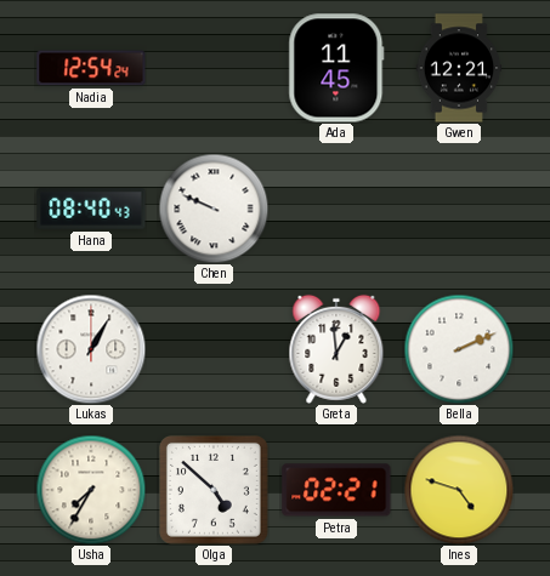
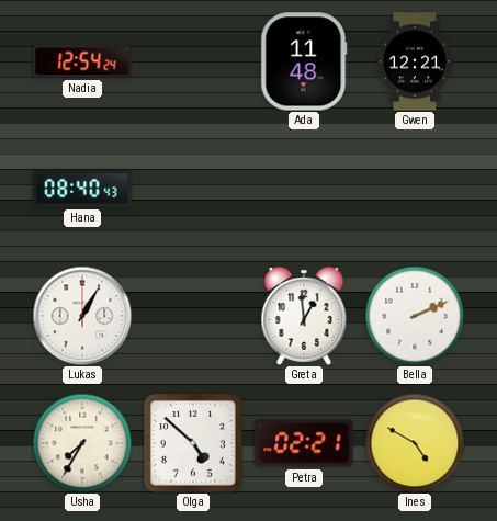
Ada: 11:45 -> 11:48
Chen: 9:49 -> none
Ines: 4:48 -> 4:50
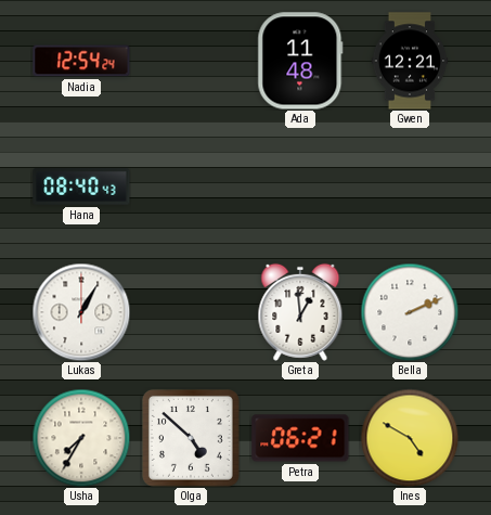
Petra: 02:21 -> 06:21
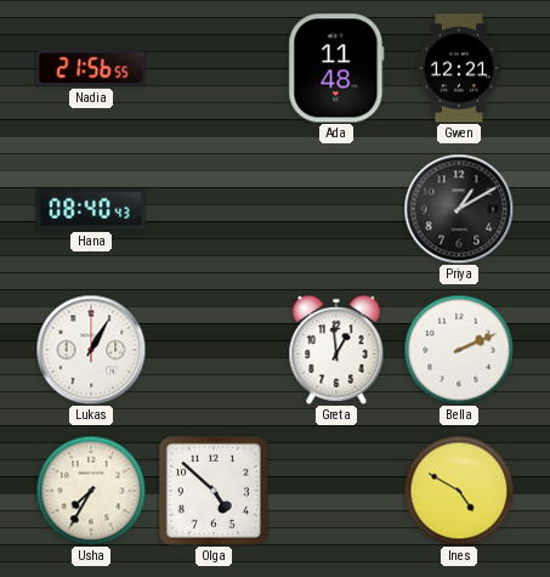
Nadia: 12:54 -> 21:56
Priya: none -> 1:10
Petra: 06:21 -> none
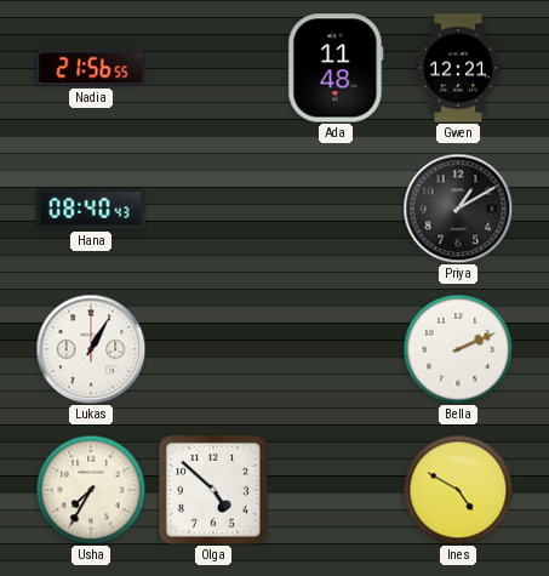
Greta: 12:59 -> none
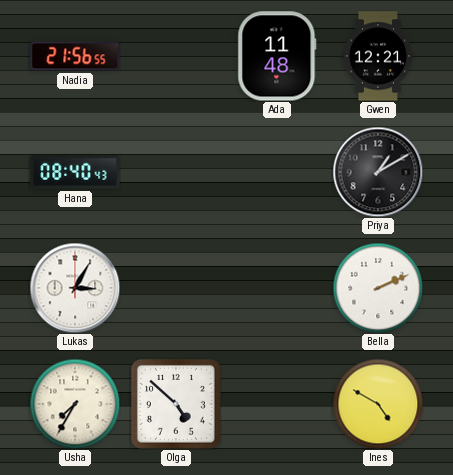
Lukas: 1:05 -> 3:05
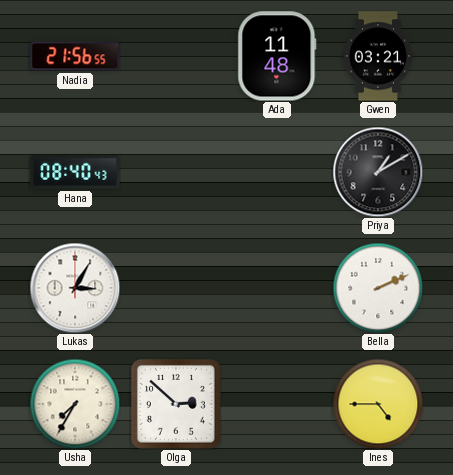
Gwen: 12:21 -> 03:21
Olga: 4:52 -> 2:52
Ines: 4:50 -> 4:45
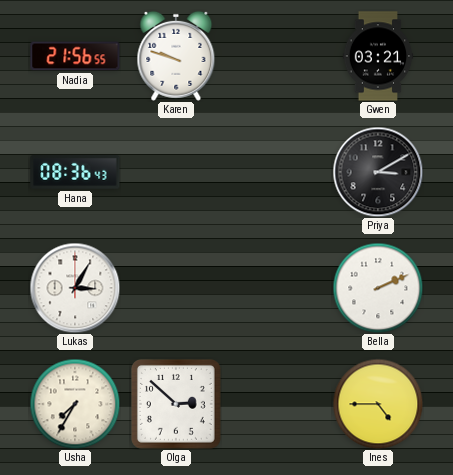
Karen: none -> 9:48
Ada: 11:48 -> none
Hana: 08:40 -> 08:36
Priya: 1:10 -> 3:10
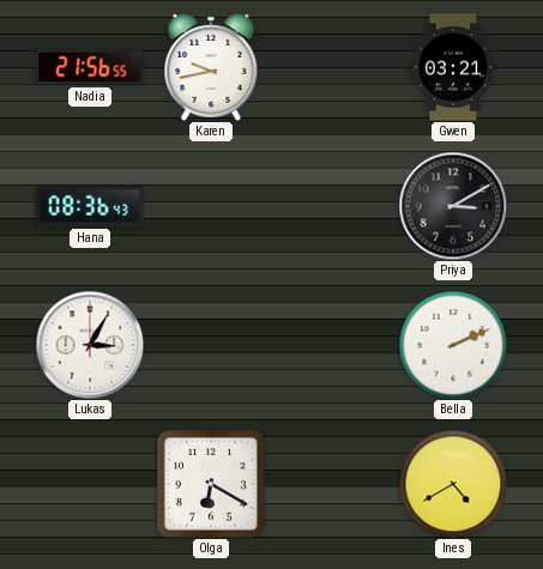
Karen: 9:48 -> 9:43
Usha: 7:35 -> none
Olga: 2:52 -> 6:20
Ines: 4:45 -> 4:40
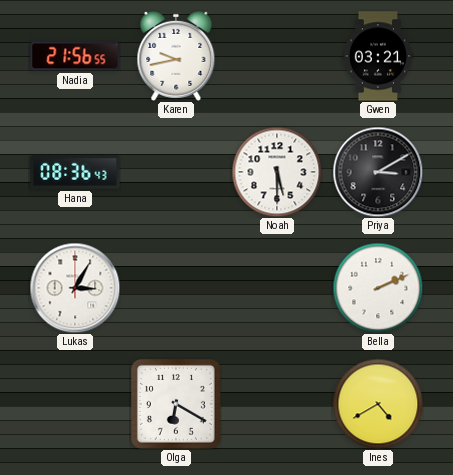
Noah: none -> 5:30
